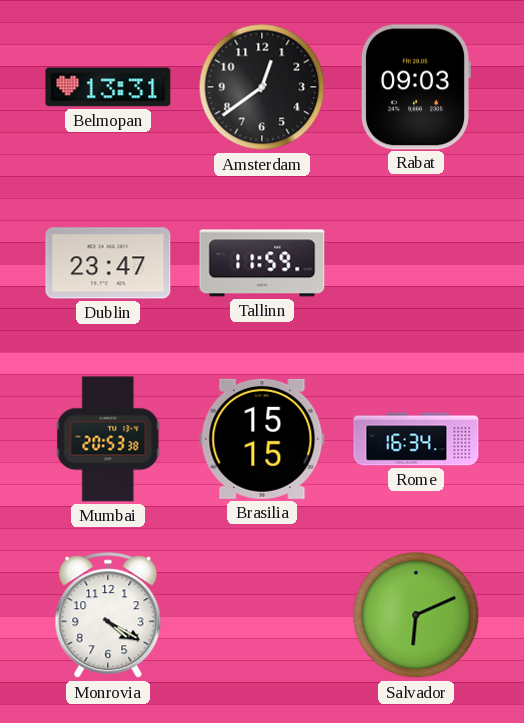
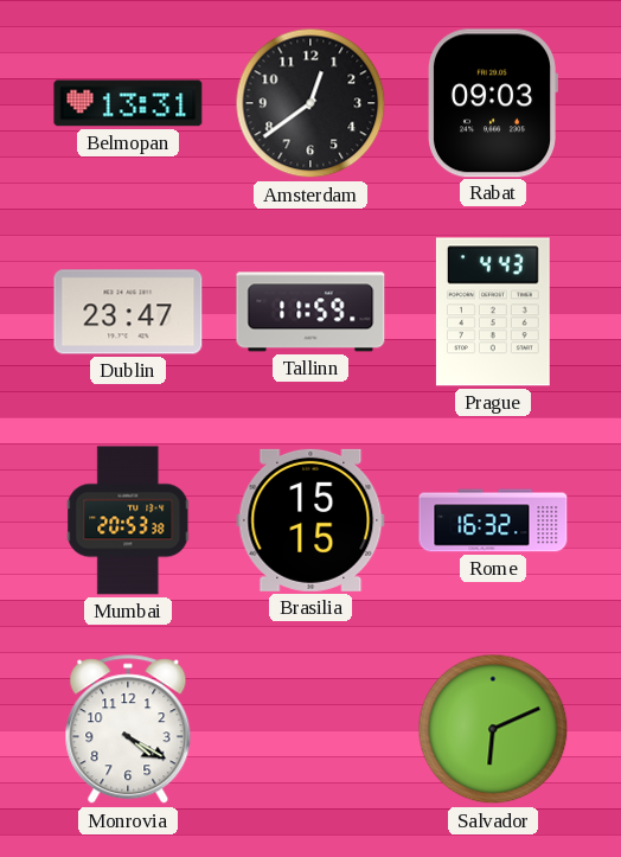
Prague: none -> 4:43
Rome: 16:34 -> 16:32
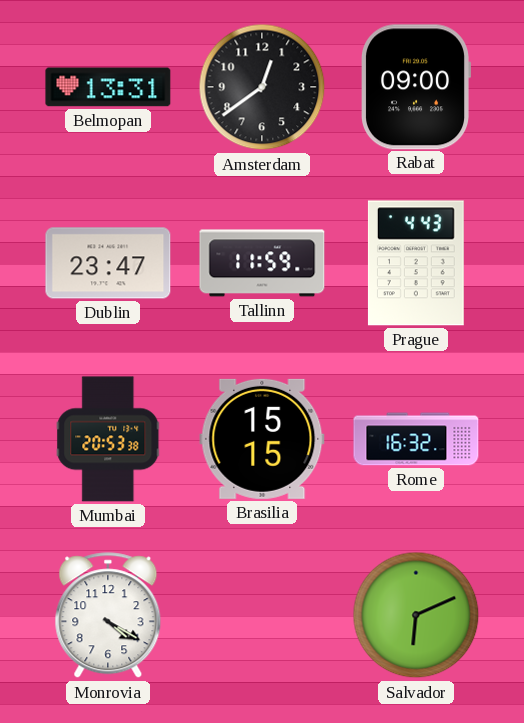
Rabat: 09:03 -> 09:00
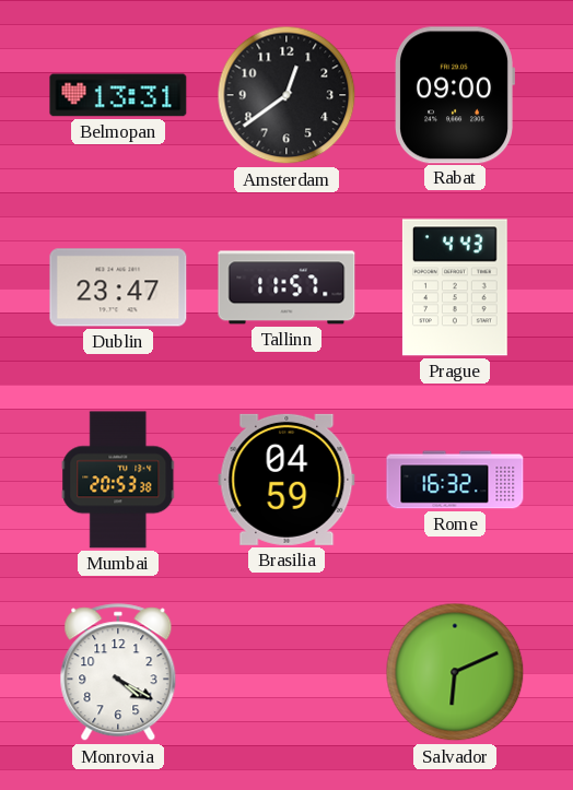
Tallinn: 11:59 -> 11:57
Brasilia: 15:15 -> 04:59
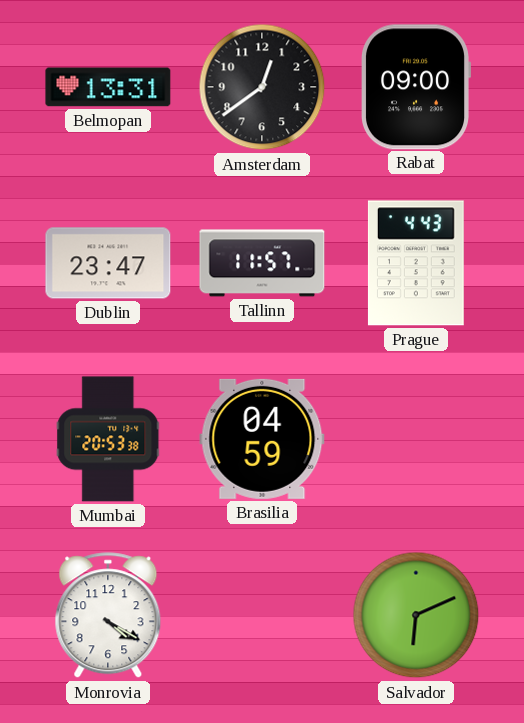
Rome: 16:32 -> none
